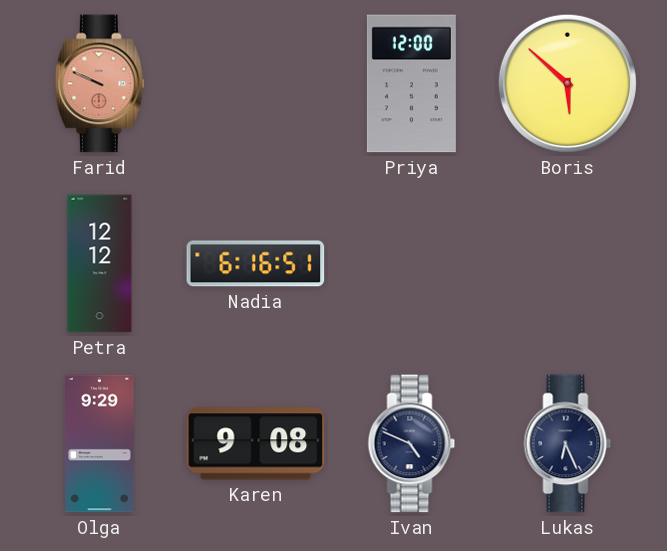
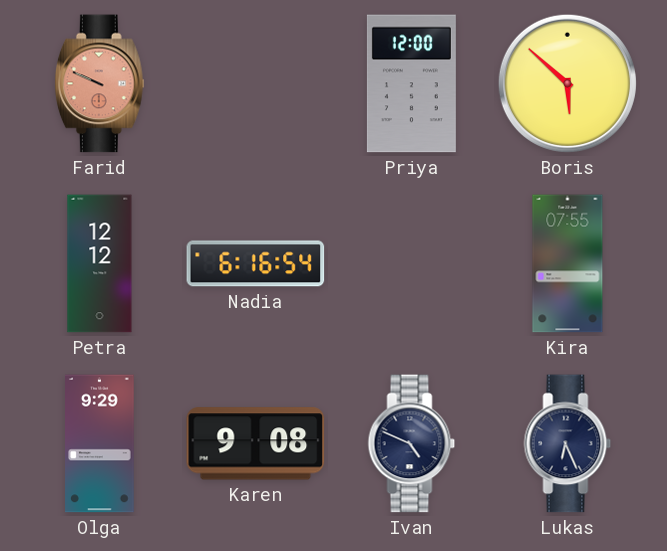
Nadia: 6:16:51 -> 6:16:54
Kira: none -> 07:55
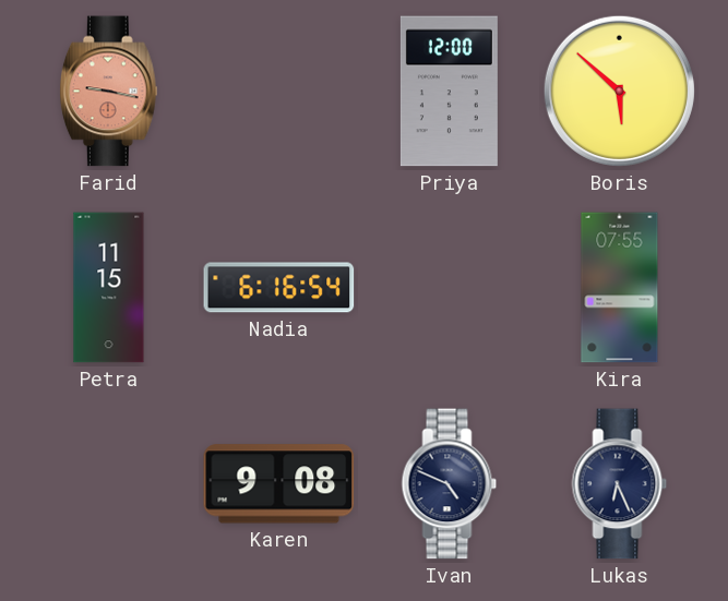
Farid: 9:49 -> 9:17
Petra: 12:12 -> 11:15
Olga: 9:29 -> none
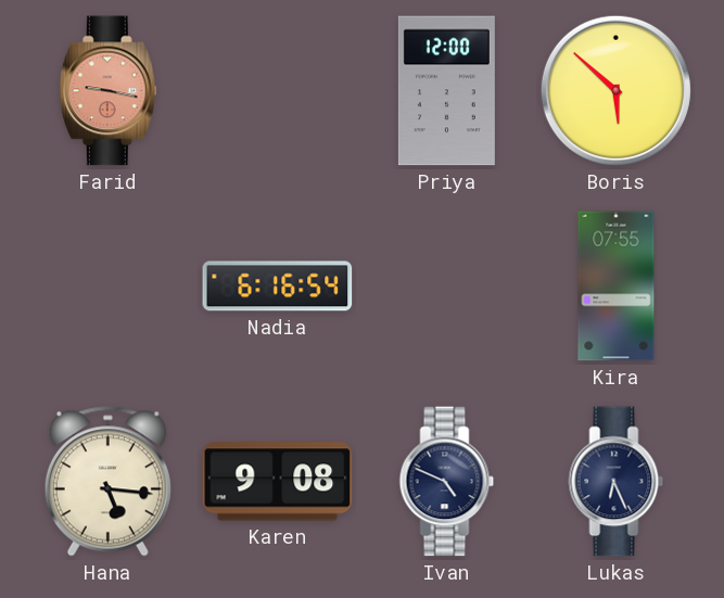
Petra: 11:15 -> none
Hana: none -> 5:16
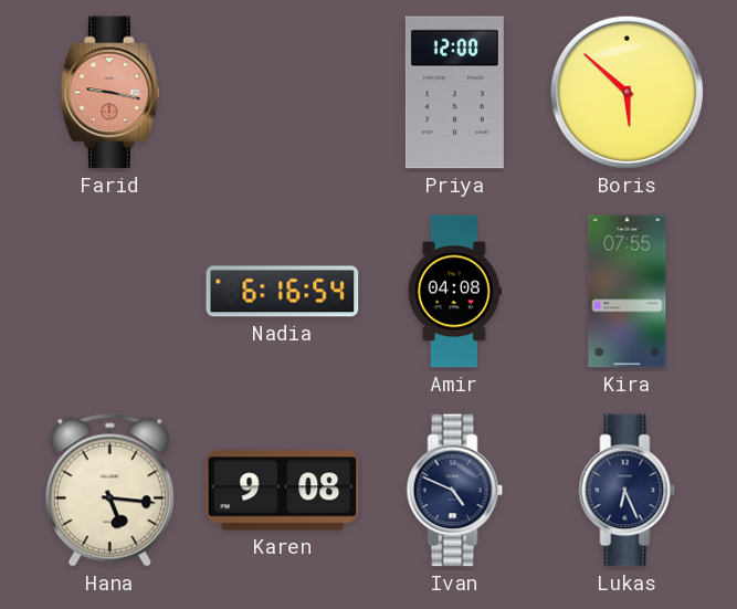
Amir: none -> 04:08
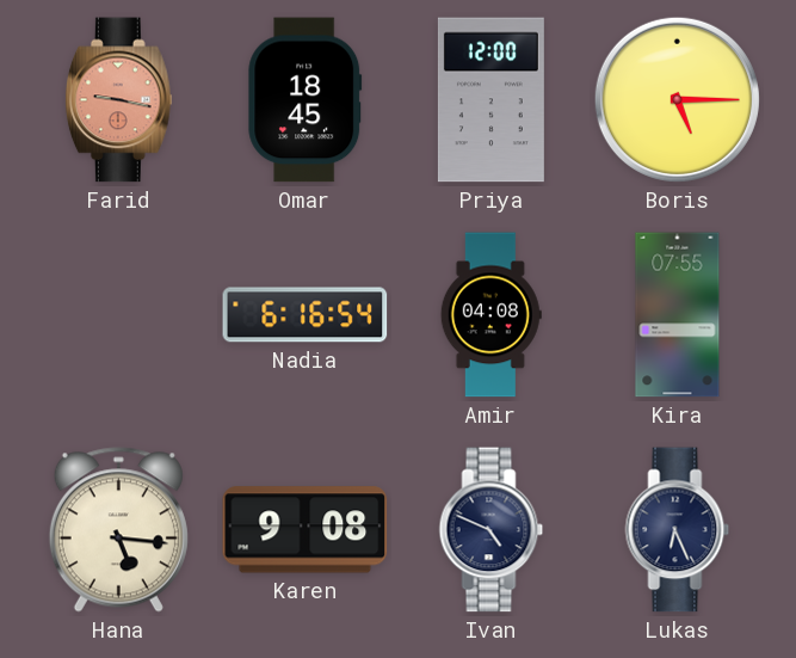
Omar: none -> 18:45
Boris: 5:52 -> 5:15
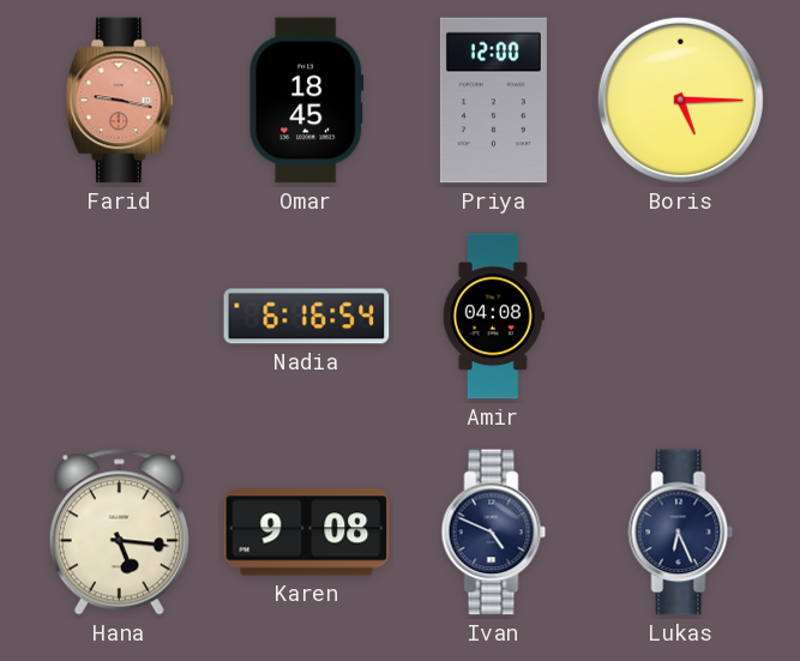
Kira: 07:55 -> none
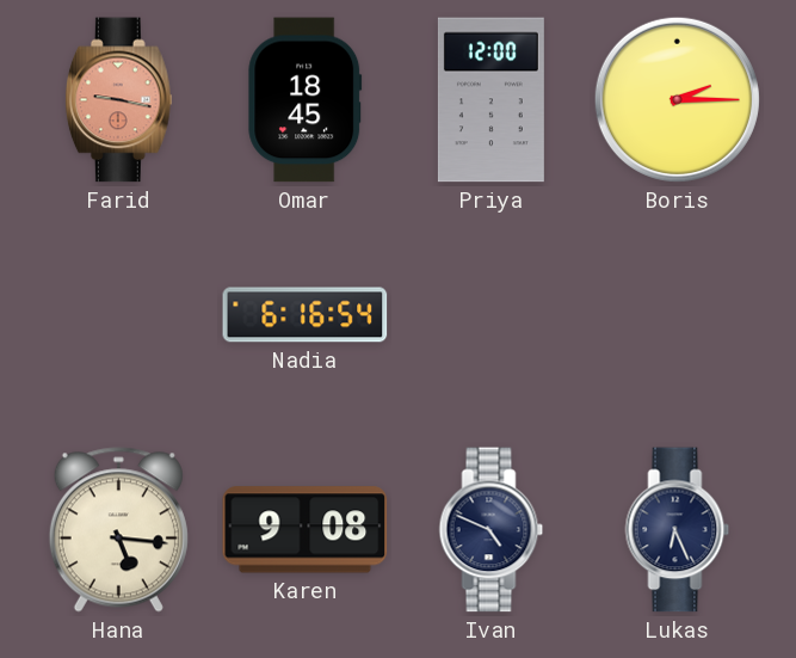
Boris: 5:15 -> 2:15
Amir: 04:08 -> none
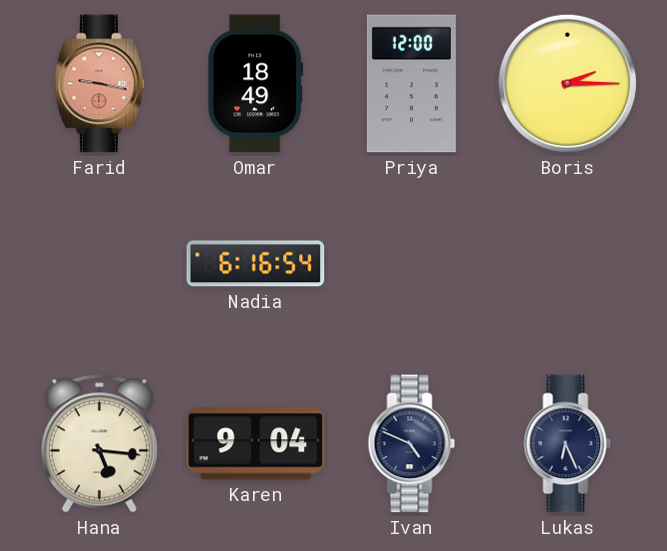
Omar: 18:45 -> 18:49
Karen: 9:08 -> 9:04
